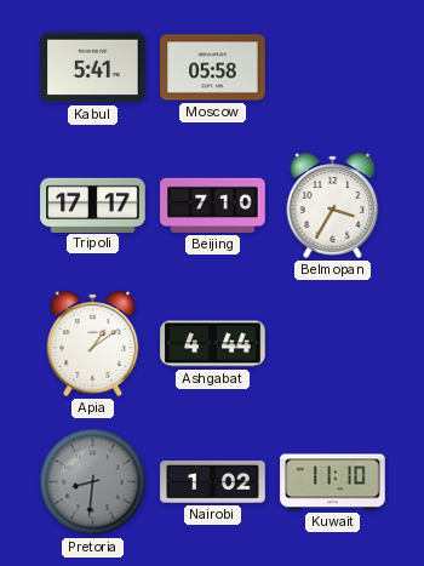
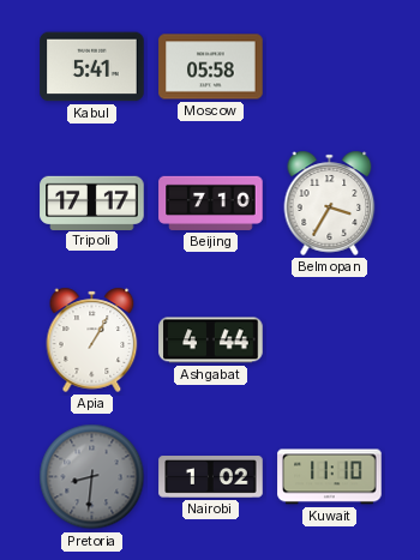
Apia: 1:09 -> 1:05
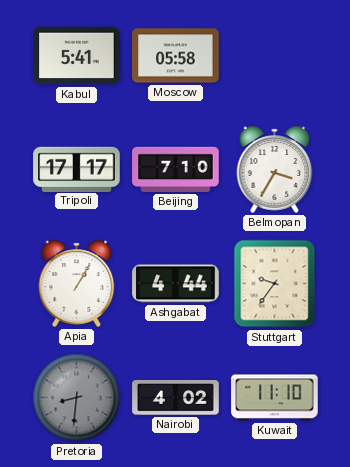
Stuttgart: none -> 9:36
Nairobi: 1:02 -> 4:02
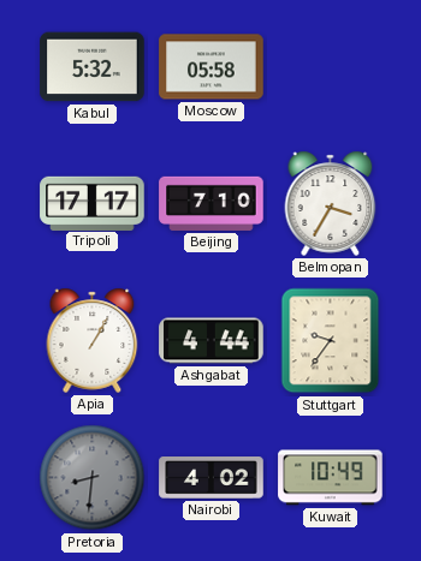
Kabul: 5:41 -> 5:32
Kuwait: 11:10 -> 10:49
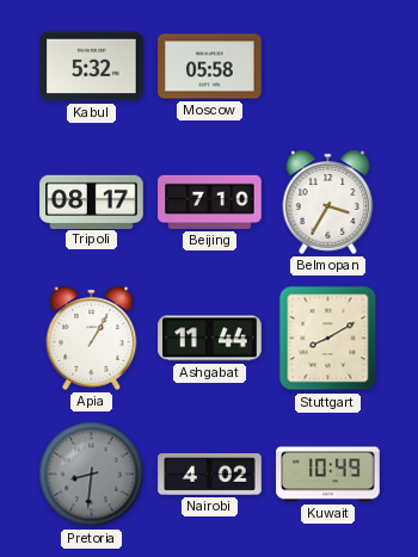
Tripoli: 17:17 -> 08:17
Ashgabat: 4:44 -> 11:44
Stuttgart: 9:36 -> 8:10
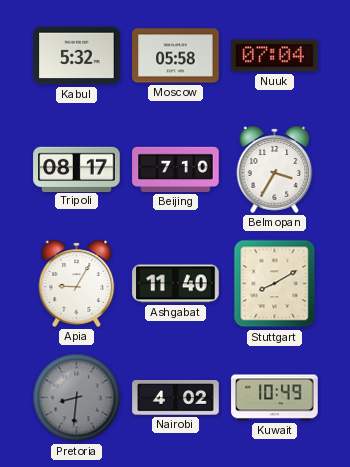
Nuuk: none -> 07:04
Apia: 1:05 -> 9:05
Ashgabat: 11:44 -> 11:40
